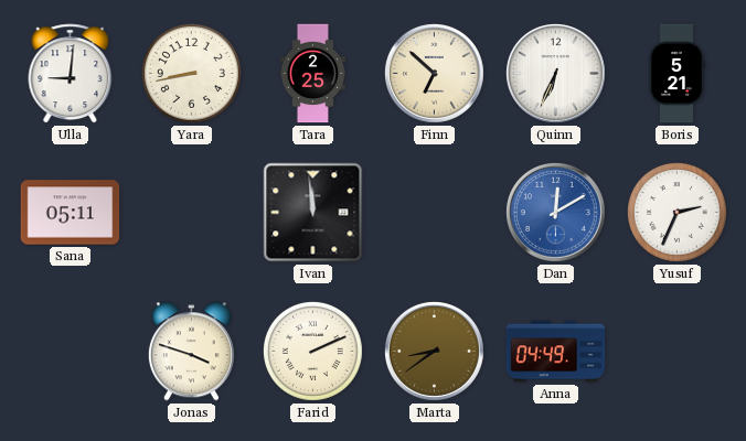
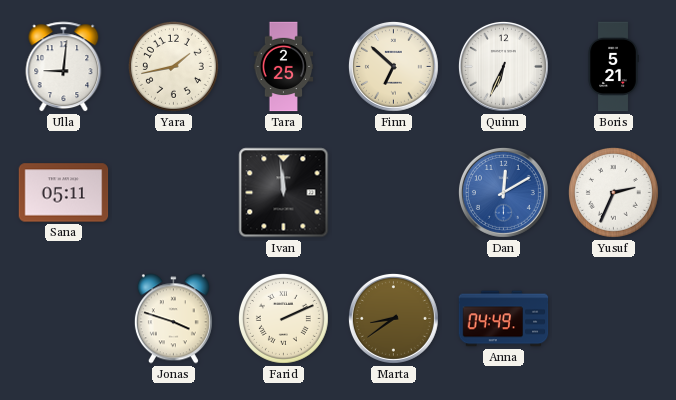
Yara: 8:43 -> 1:43
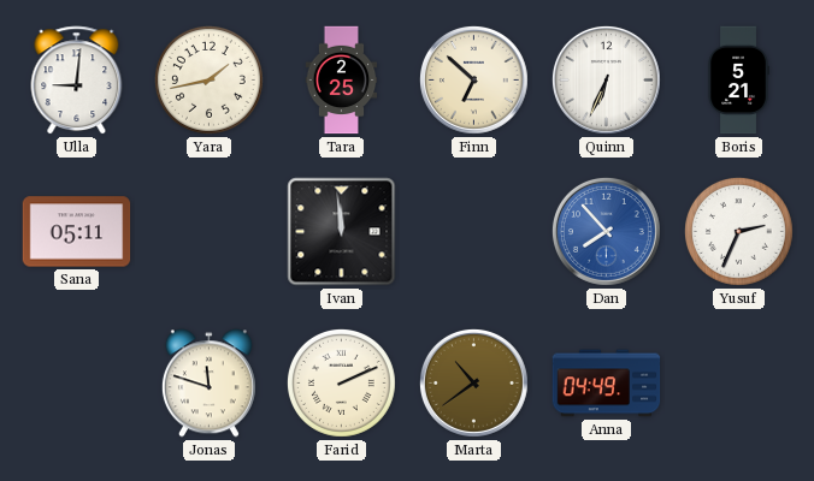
Dan: 12:10 -> 7:53
Jonas: 3:48 -> 11:48
Marta: 8:39 -> 10:39
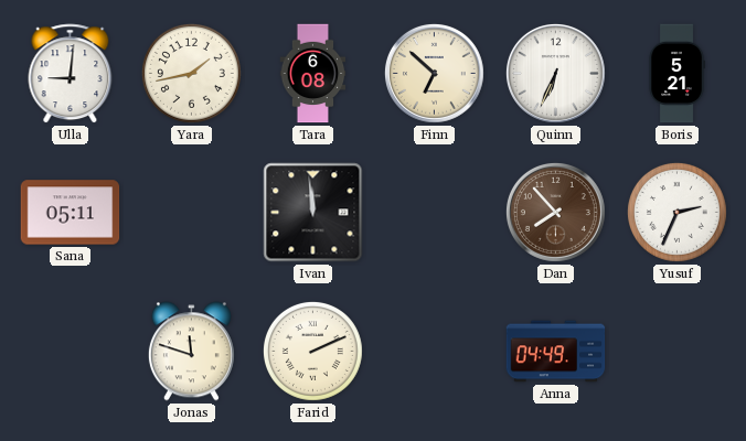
Tara: 2:25 -> 6:08
Dan dial: blue -> brown
Marta: 10:39 -> none
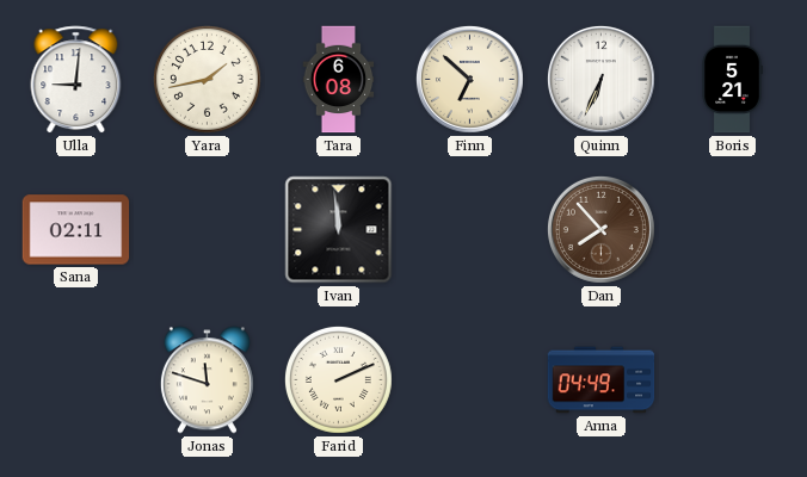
Sana: 05:11 -> 02:11
Yusuf: 2:34 -> none
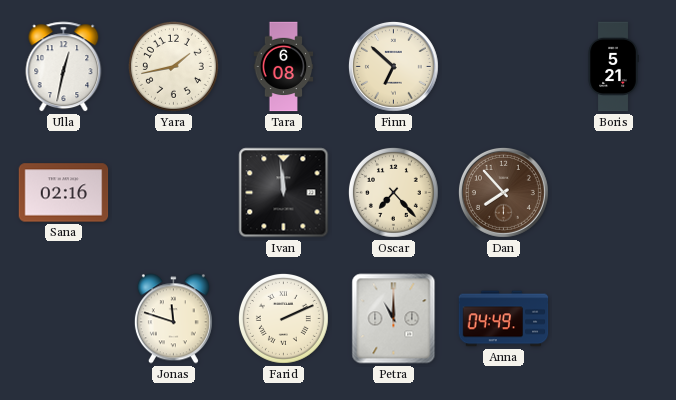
Ulla: 9:01 -> 12:32
Quinn: 6:34 -> none
Sana: 02:11 -> 02:16
Oscar: none -> 7:23
Petra: none -> 11:00
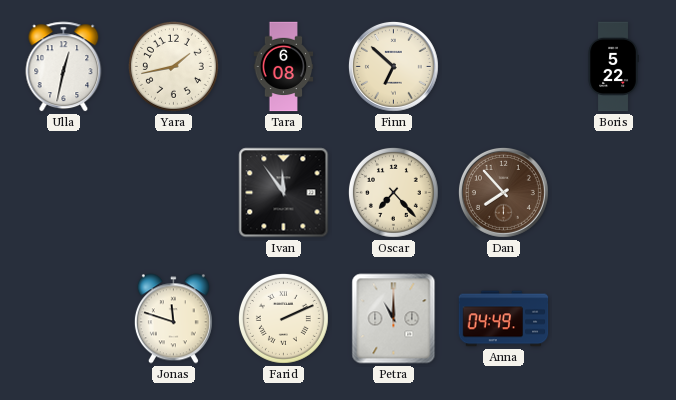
Boris: 5:21 -> 5:22
Sana: 02:16 -> none
Ivan: 11:59 -> 11:54
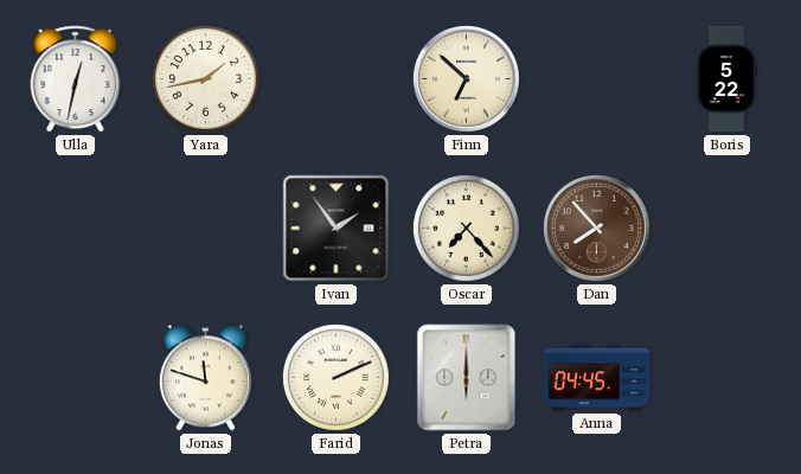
Tara: 6:08 -> none
Ivan: 11:54 -> 1:54
Petra: 11:00 -> 6:00
Anna: 04:49 -> 04:45
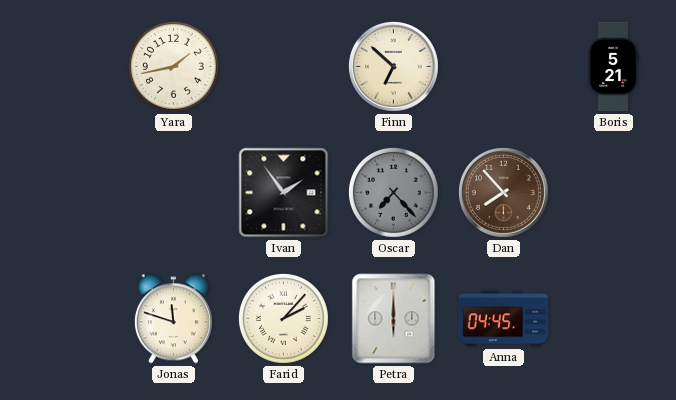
Ulla: 12:32 -> none
Boris: 5:22 -> 5:21
Oscar dial: cream -> grey
Farid: 2:11 -> 2:07
